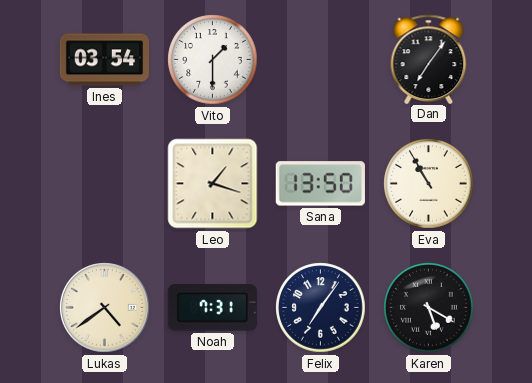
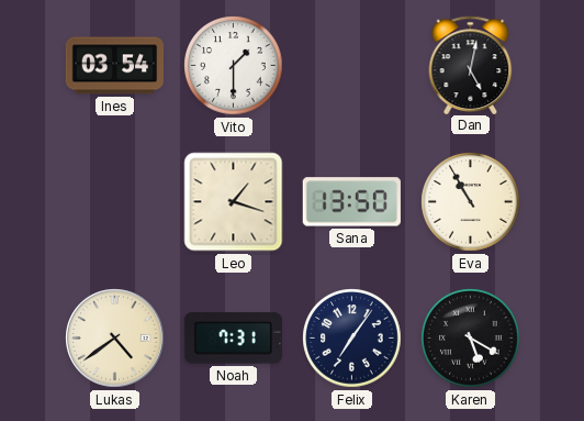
Dan: 7:06 -> 5:02
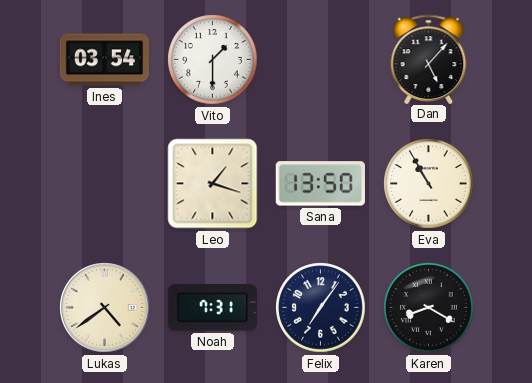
Dan: 5:02 -> 5:07
Karen: 5:20 -> 8:20
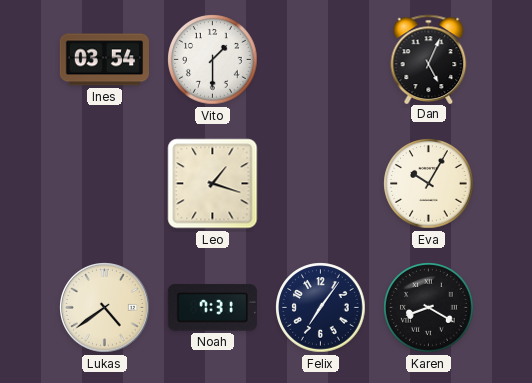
Dan: 5:07 -> 5:04
Sana: 13:50 -> none
Eva: 10:55 -> 10:05
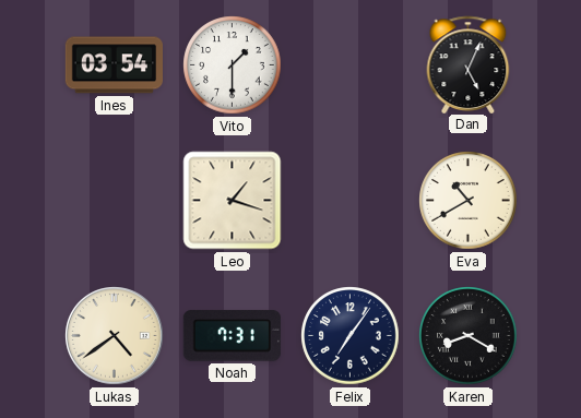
Eva: 10:05 -> 10:40
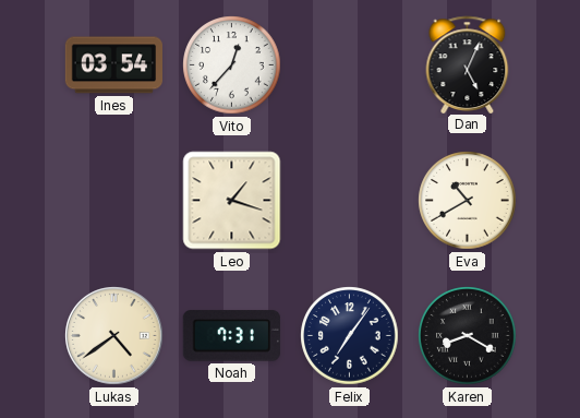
Vito: 1:30 -> 12:37
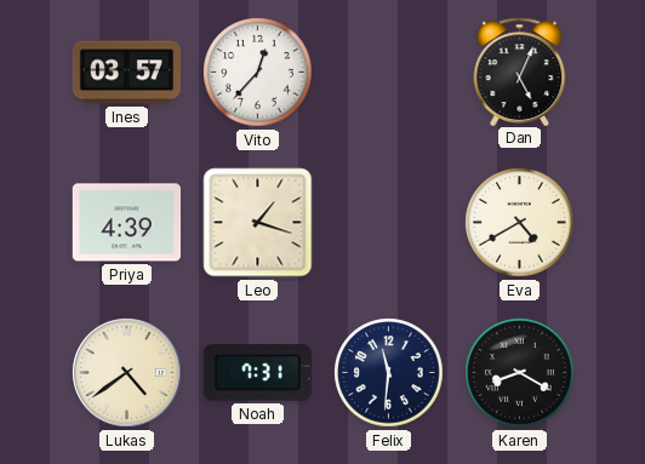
Ines: 03:54 -> 03:57
Priya: none -> 4:39
Eva: 10:40 -> 4:40
Felix: 7:06 -> 11:31
